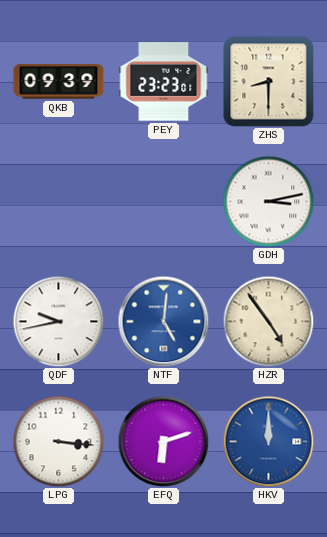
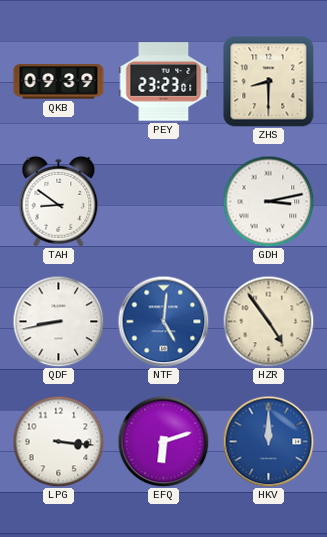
TAH: none -> 8:51
QDF: 9:43 -> 8:43
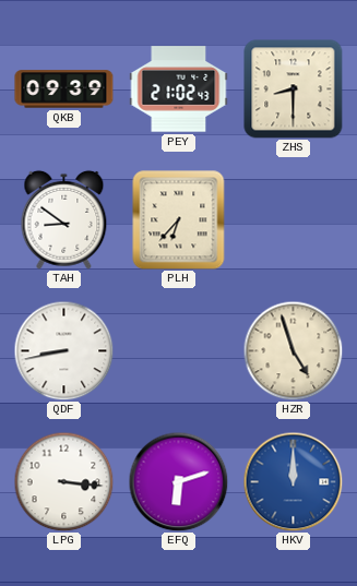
PEY: 23:23 -> 21:02
PLH: none -> 6:37
GDH: 3:13 -> none
NTF: 5:01 -> none
HZR: 4:54 -> 4:57
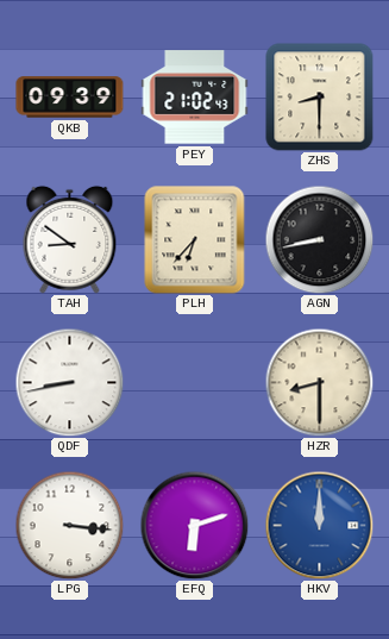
AGN: none -> 8:43
HZR: 4:57 -> 8:30
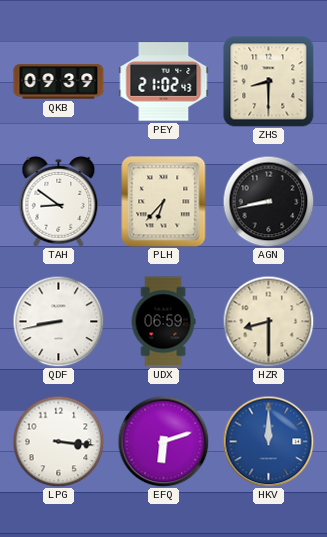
UDX: none -> 06:59
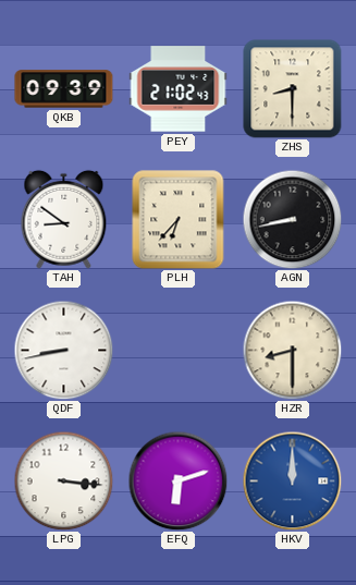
UDX: 06:59 -> none
